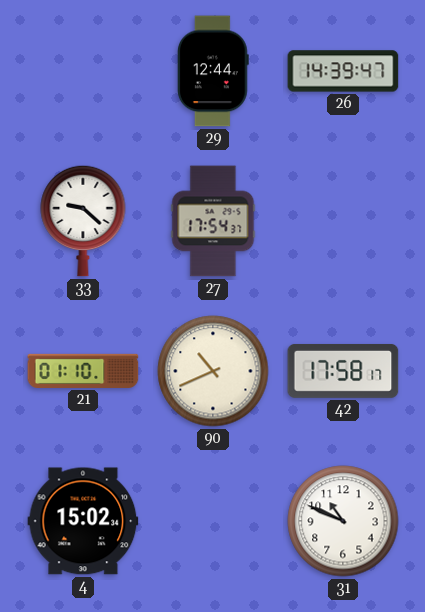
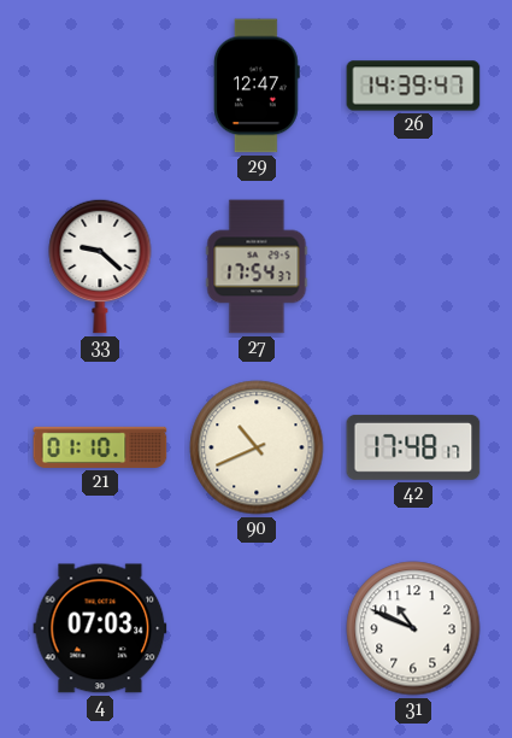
29: 12:44 -> 12:47
42: 17:58 -> 17:48
4: 15:02 -> 07:03
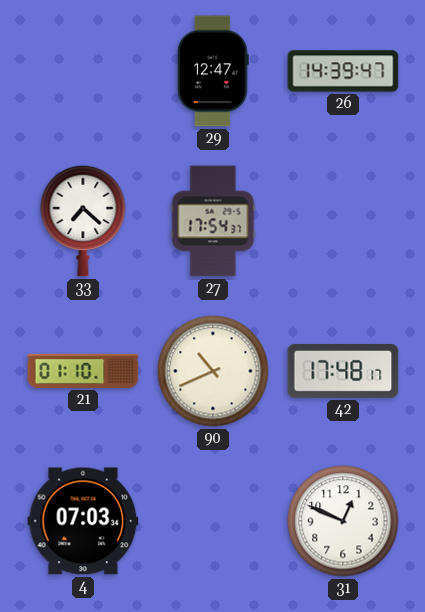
33: 9:22 -> 7:22
31: 10:49 -> 12:49
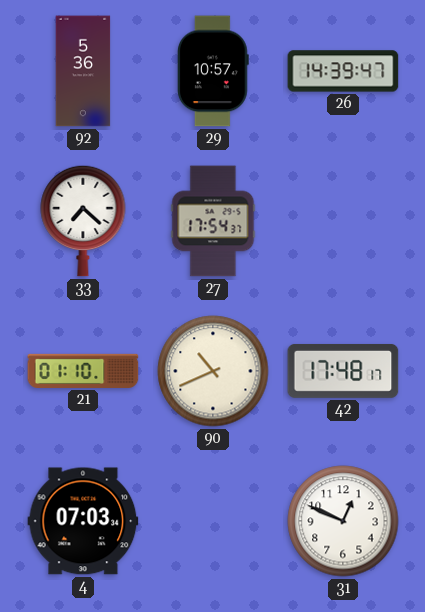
92: none -> 5:36
29: 12:47 -> 10:57
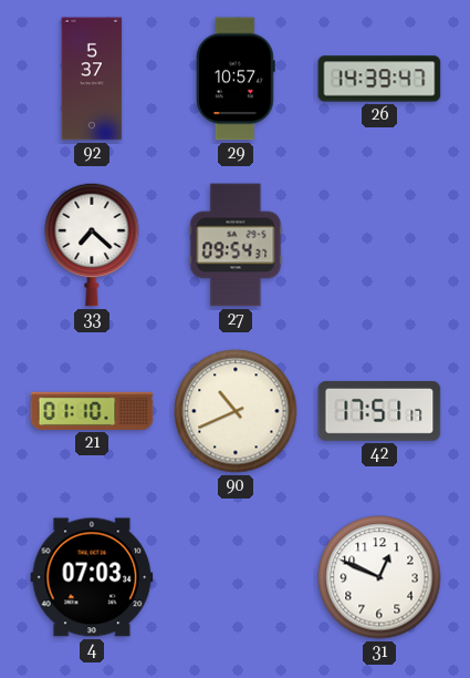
92: 5:36 -> 5:37
27: 17:54 -> 09:54
42: 17:48 -> 17:51
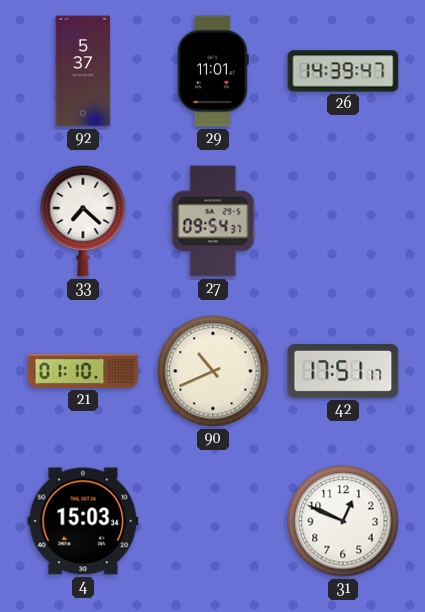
29: 10:57 -> 11:01
4: 07:03 -> 15:03
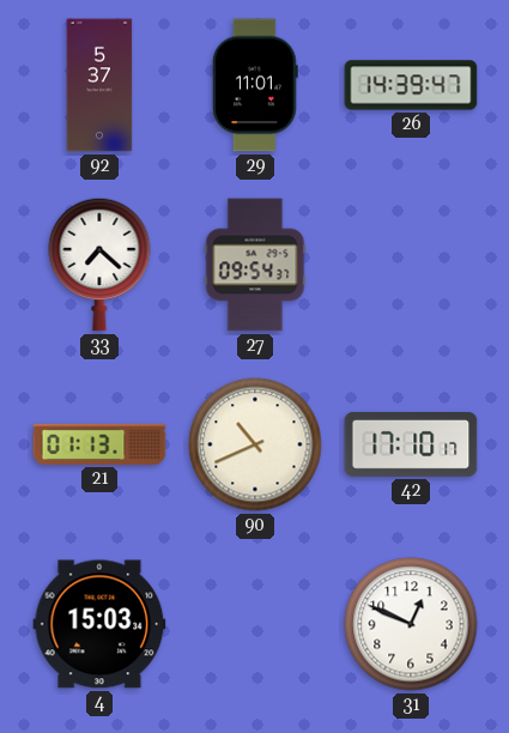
21: 01:10 -> 01:13
42: 17:51 -> 17:10
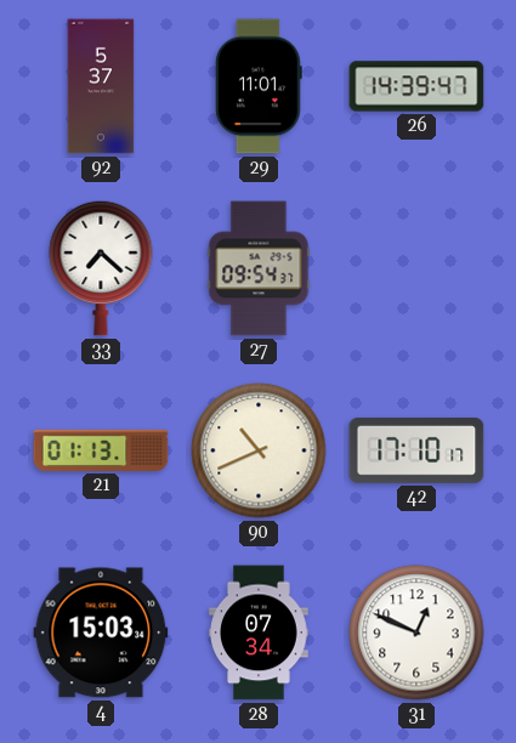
28: none -> 07:34
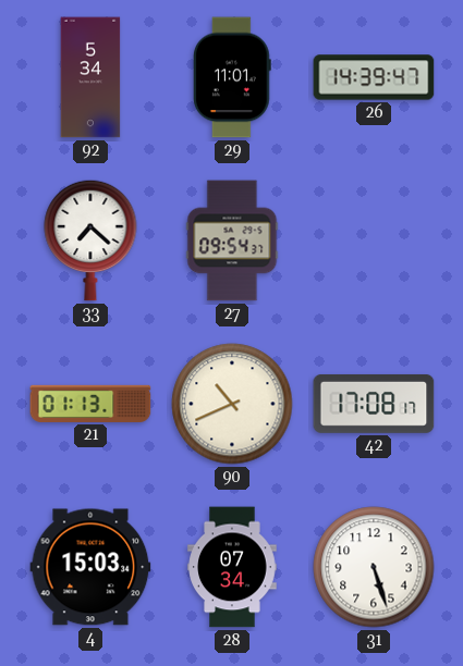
92: 5:37 -> 5:34
42: 17:10 -> 17:08
31: 12:49 -> 5:27
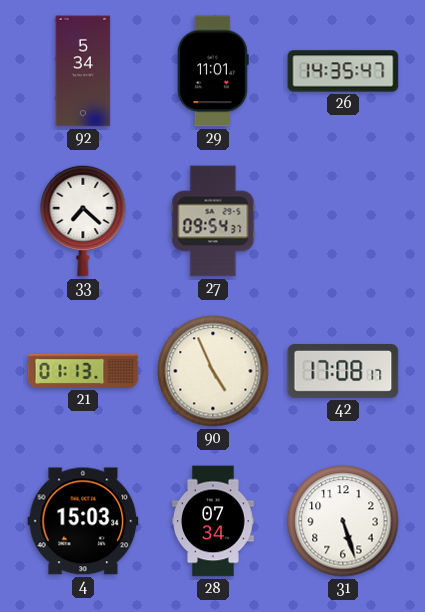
26: 14:39 -> 14:35
90: 10:41 -> 4:56
